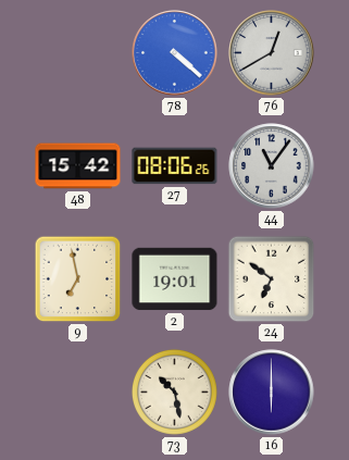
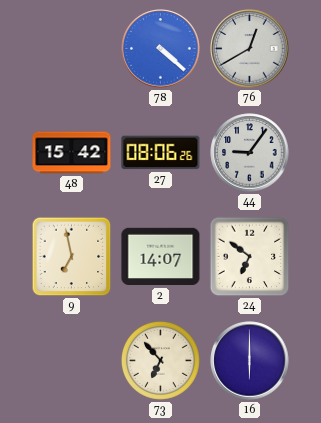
44: 11:06 -> 9:06
2: 19:01 -> 14:07
73: 10:28 -> 6:53
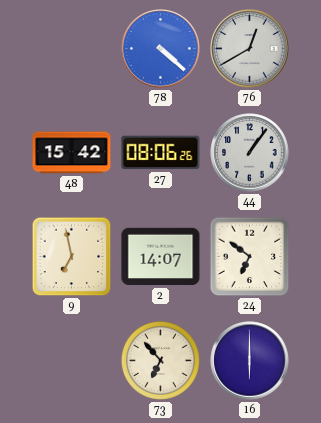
44: 9:06 -> 1:06
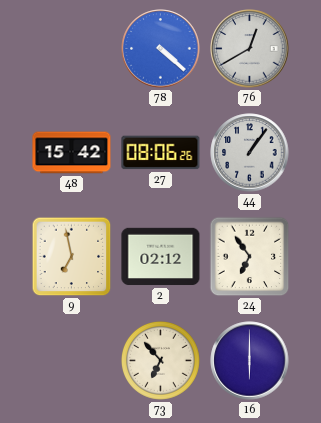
2: 14:07 -> 02:12
24: 6:51 -> 6:54
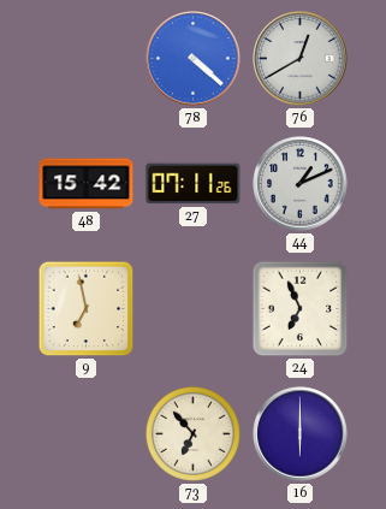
27: 08:06 -> 07:11
44: 1:06 -> 1:11
2: 02:12 -> none
24: 6:54 -> 6:56
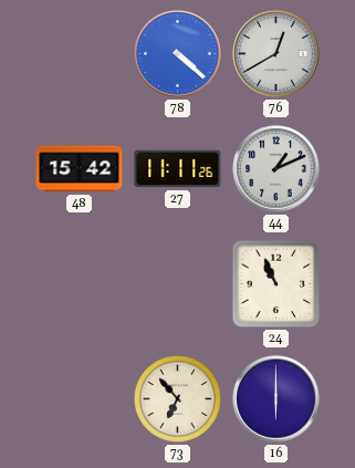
27: 07:11 -> 11:11
9: 6:58 -> none
24: 6:56 -> 10:56
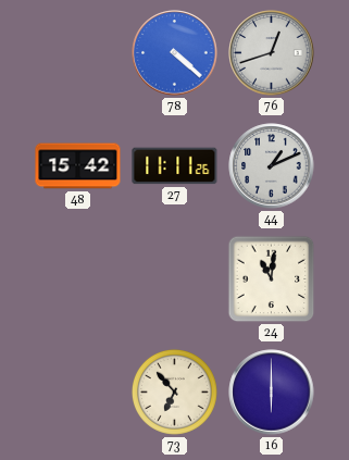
76: 12:40 -> 12:42
24: 10:56 -> 11:01
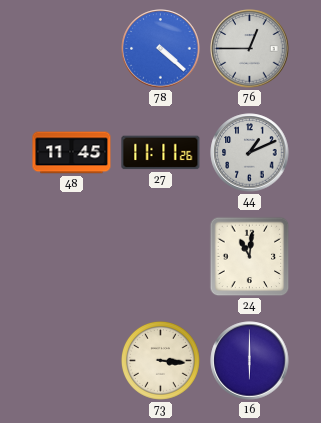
76: 12:42 -> 12:45
48: 15:42 -> 11:45
73: 6:53 -> 3:16
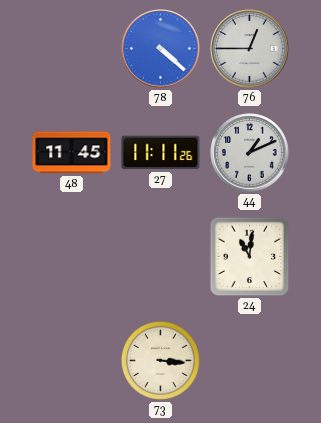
16: 6:00 -> none
